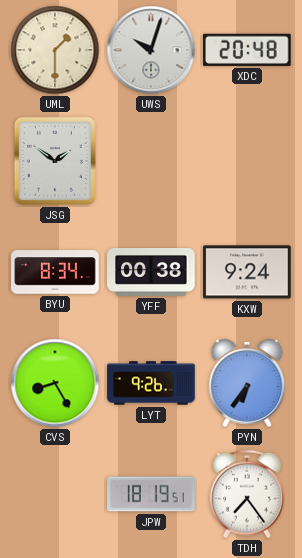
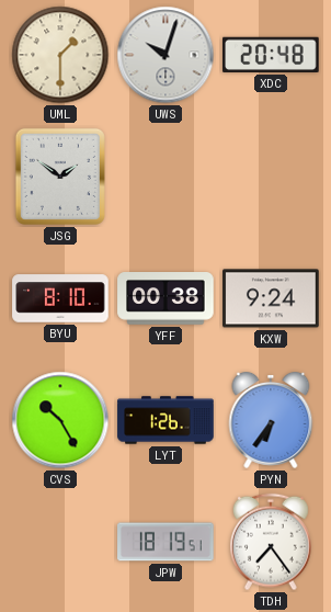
BYU: 8:34 -> 8:10
CVS: 8:25 -> 10:25
LYT: 9:26 -> 1:26
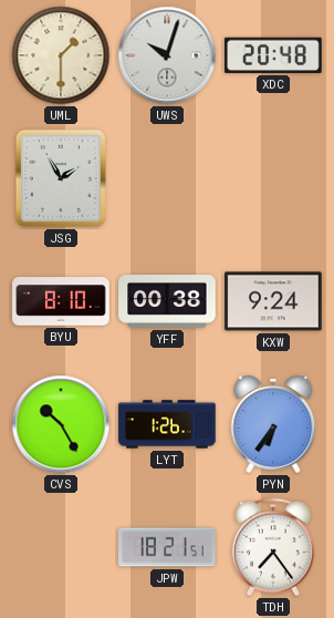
JSG: 1:51 -> 1:55
JPW: 18:19 -> 18:21
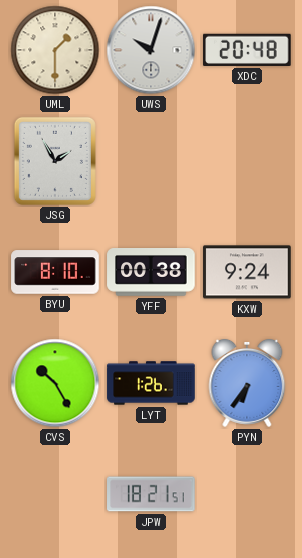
TDH: 7:24 -> none
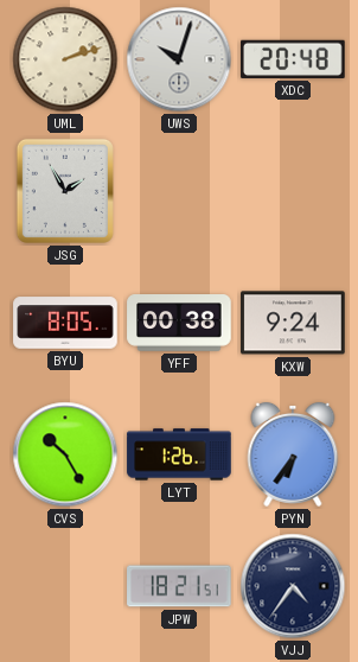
UML: 1:30 -> 2:12
BYU: 8:10 -> 8:05
VJJ: none -> 4:36
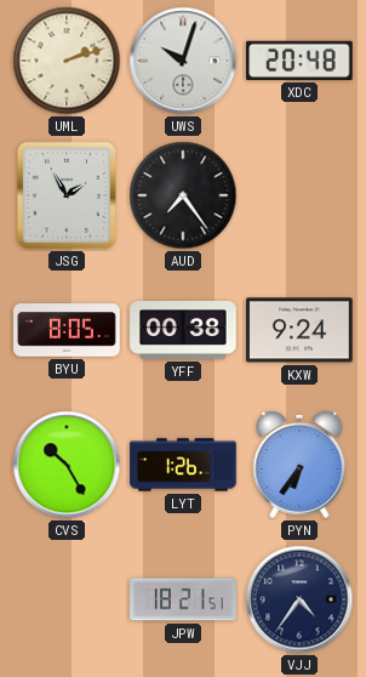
AUD: none -> 7:24
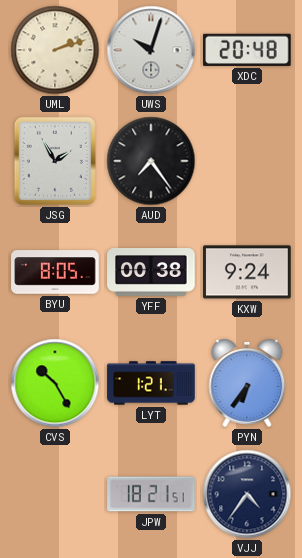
LYT: 1:26 -> 1:21
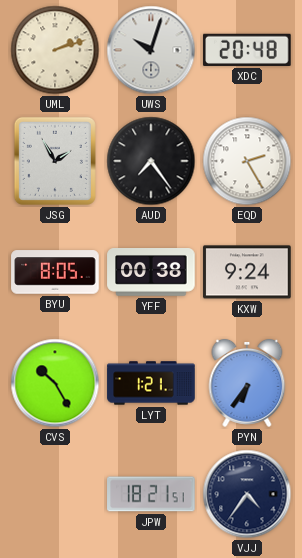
EQD: none -> 2:25
